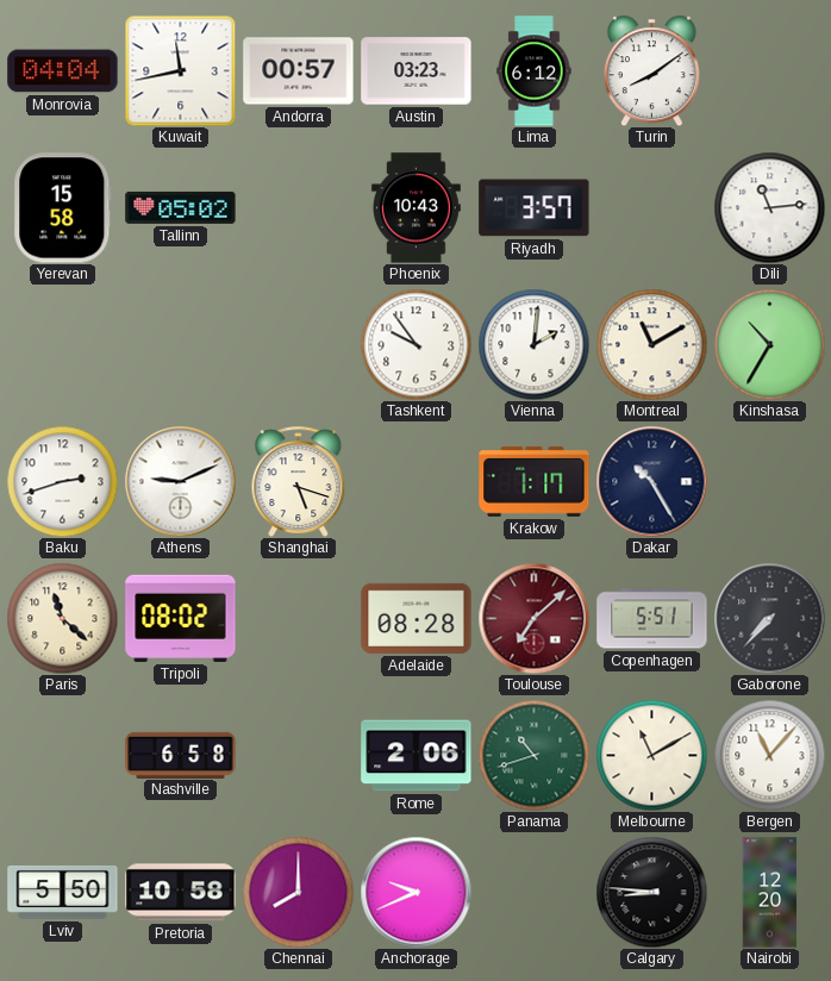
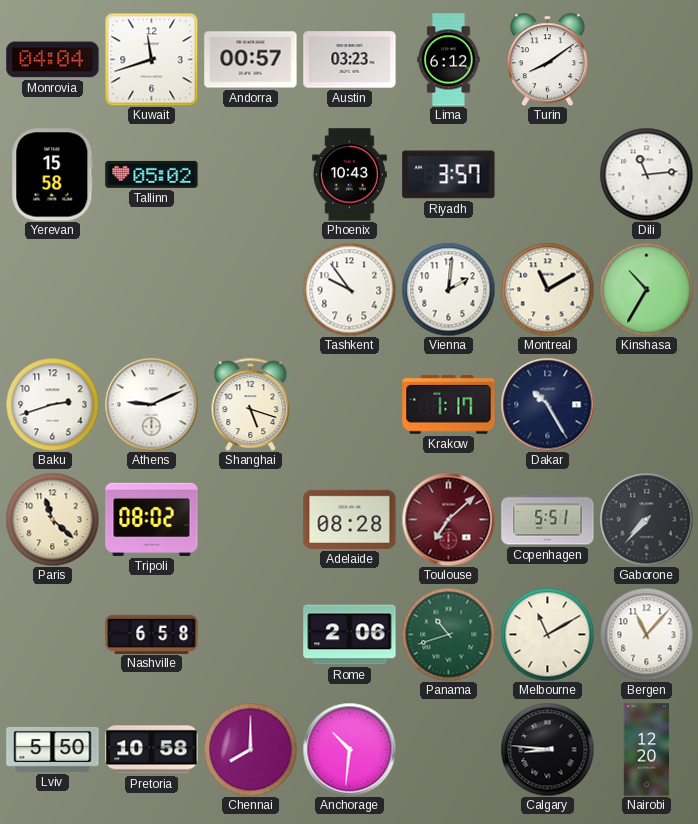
Kuwait: 11:43 -> 11:42
Anchorage: 9:41 -> 10:31
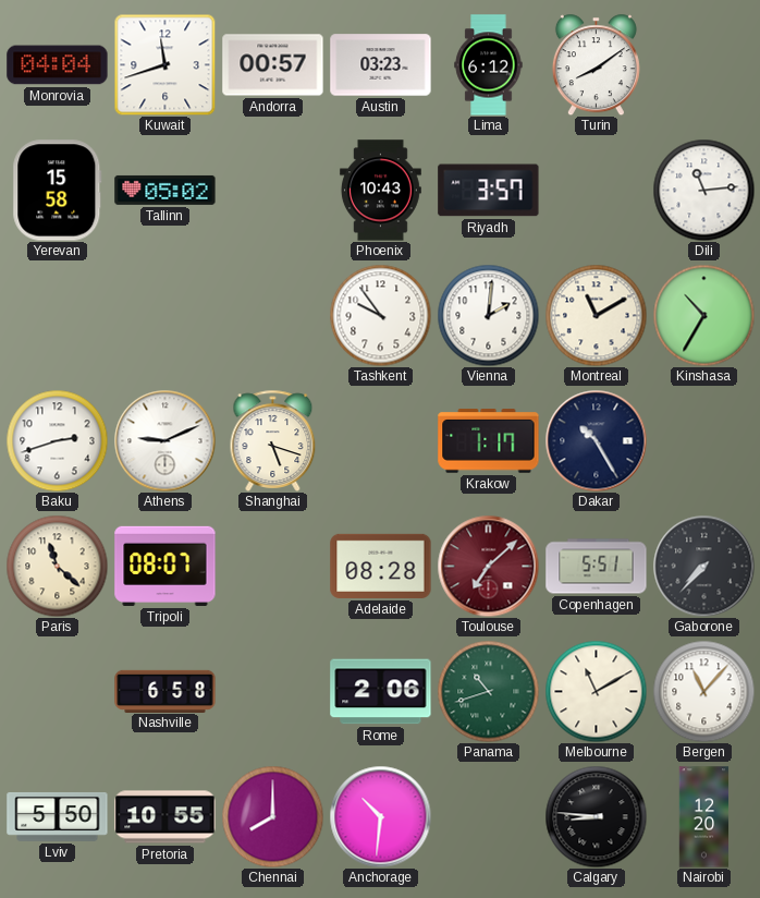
Tripoli: 08:02 -> 08:07
Pretoria: 10:58 -> 10:55
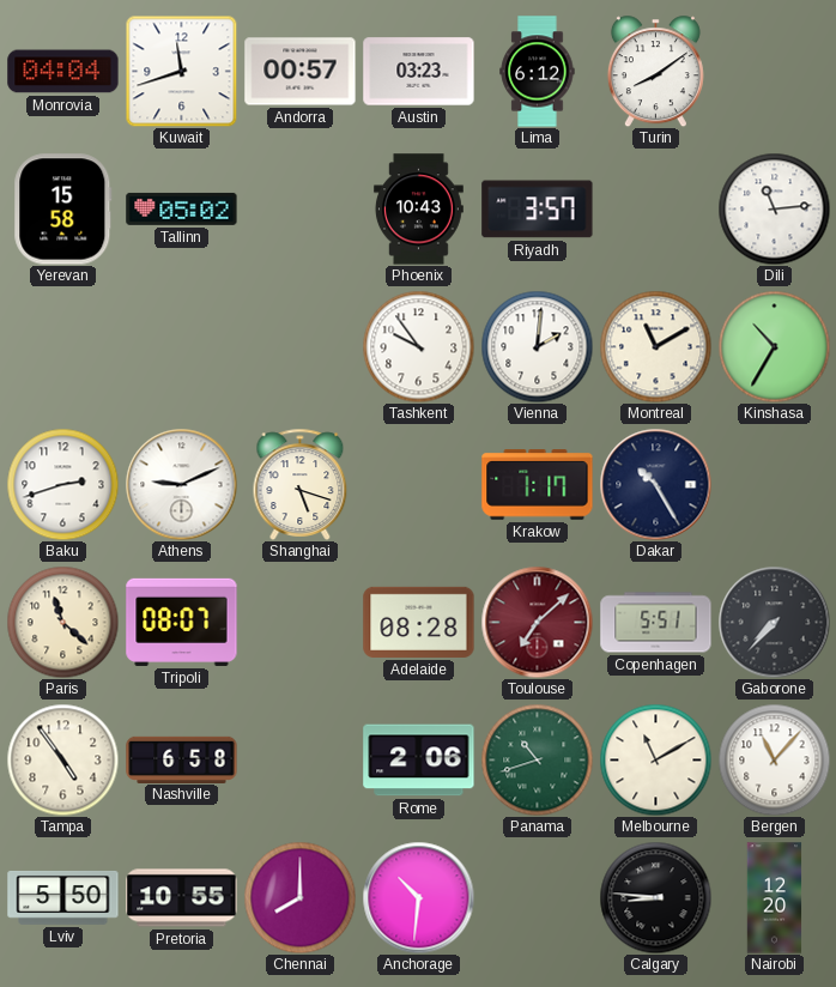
Tampa: none -> 4:54
